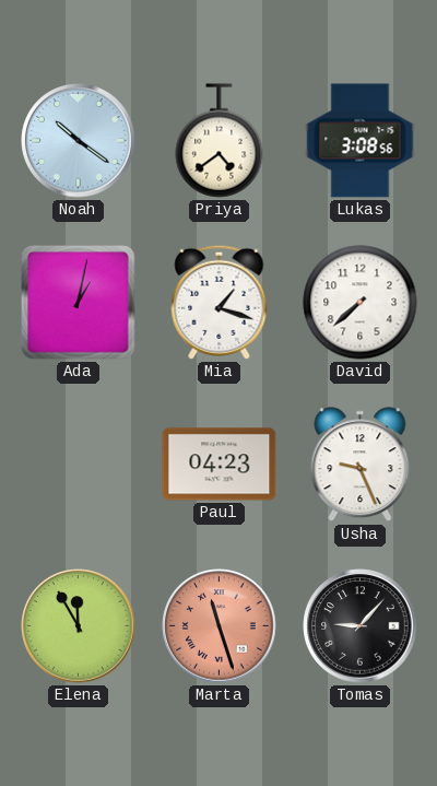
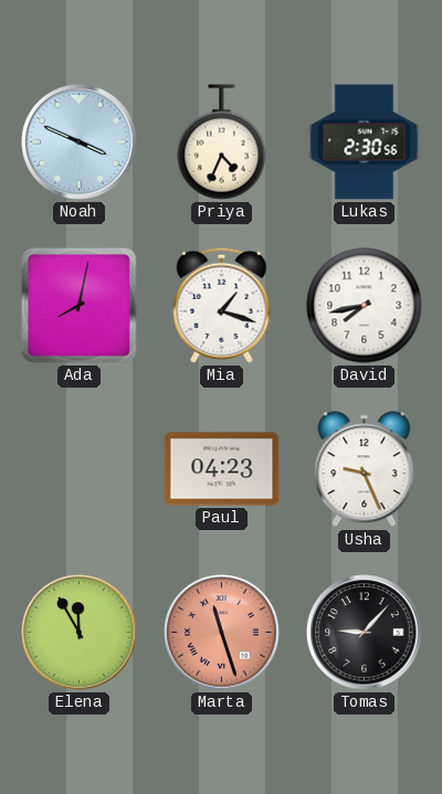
Noah: 10:21 -> 3:49
Priya: 4:39 -> 4:34
Lukas: 3:08 -> 2:30
Ada: 1:02 -> 8:02
David: 7:38 -> 7:43
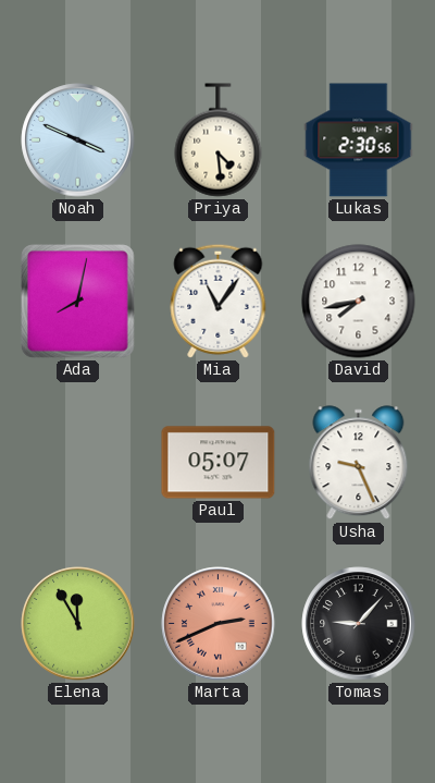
Priya: 4:34 -> 4:29
Mia: 1:18 -> 11:06
Paul: 04:23 -> 05:07
Marta: 11:27 -> 2:41
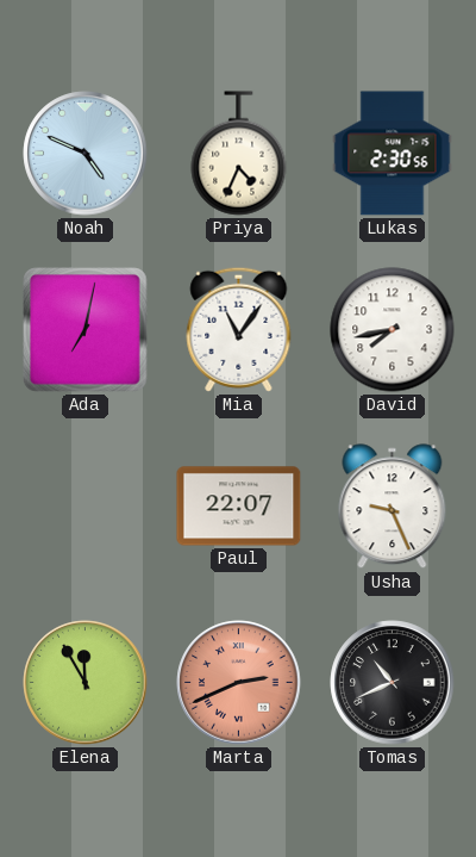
Noah: 3:49 -> 4:49
Priya: 4:29 -> 4:34
Ada: 8:02 -> 7:02
Paul: 05:07 -> 22:07
Tomas: 9:07 -> 10:41
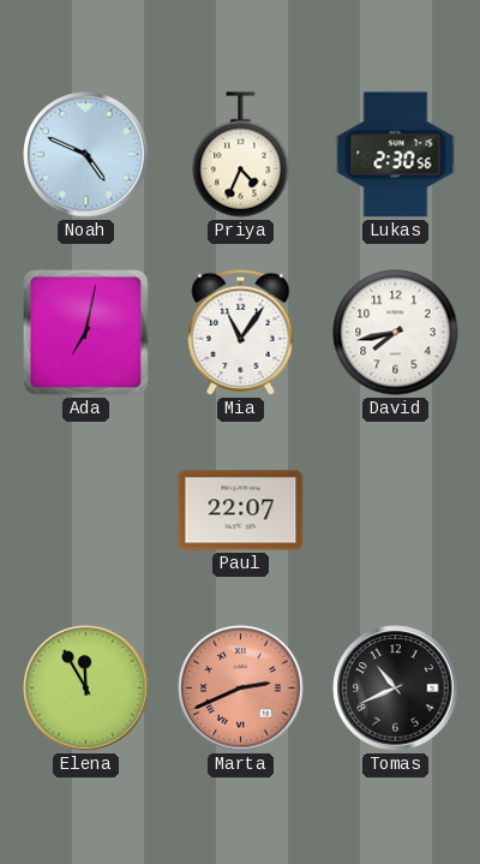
Usha: 9:26 -> none
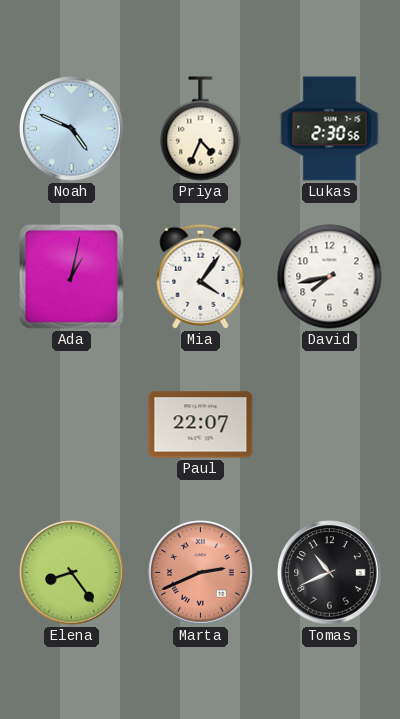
Ada: 7:02 -> 1:02
Mia: 11:06 -> 4:06
Elena: 11:55 -> 8:24
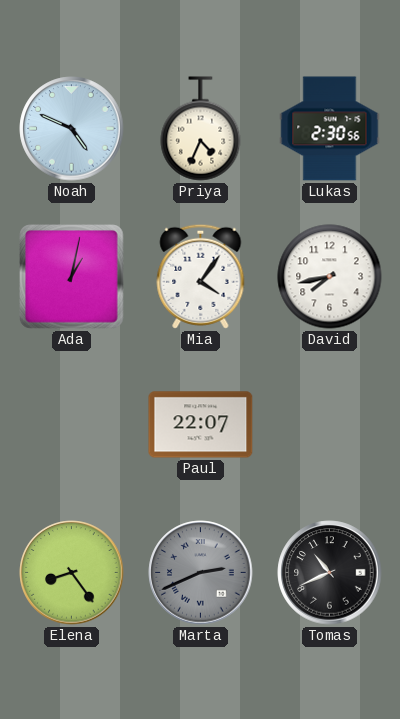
Marta dial: salmon -> grey
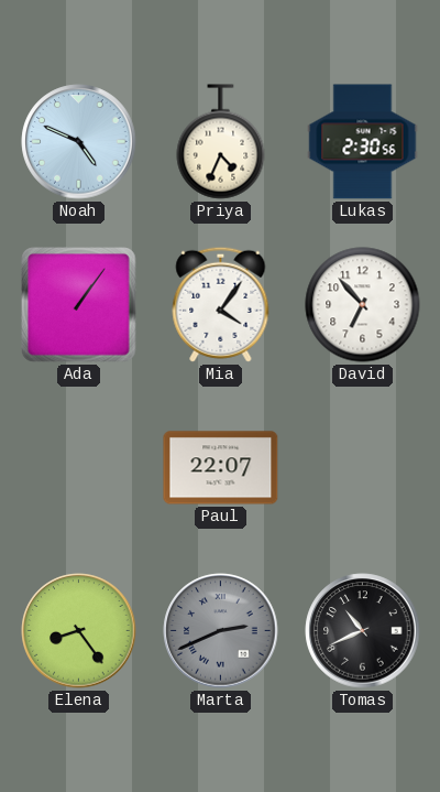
Ada: 1:02 -> 1:06
David: 7:43 -> 6:53
